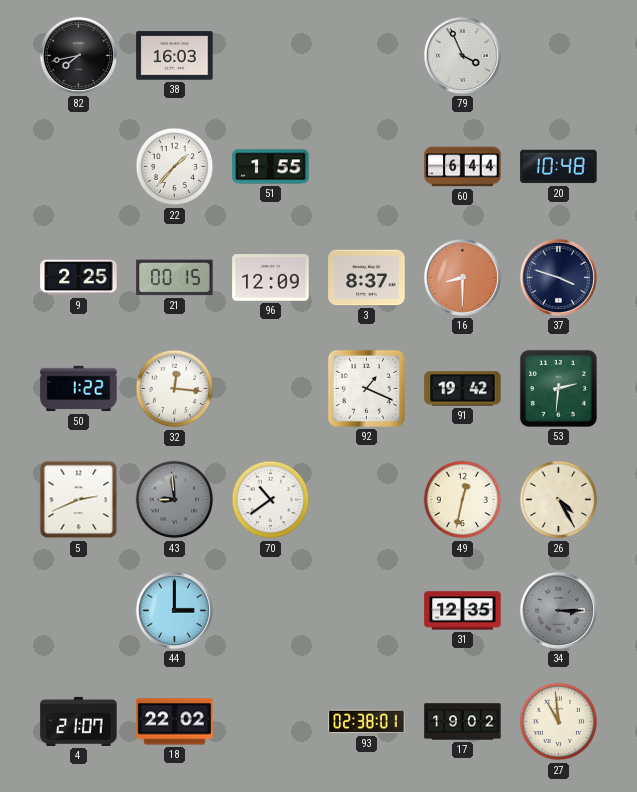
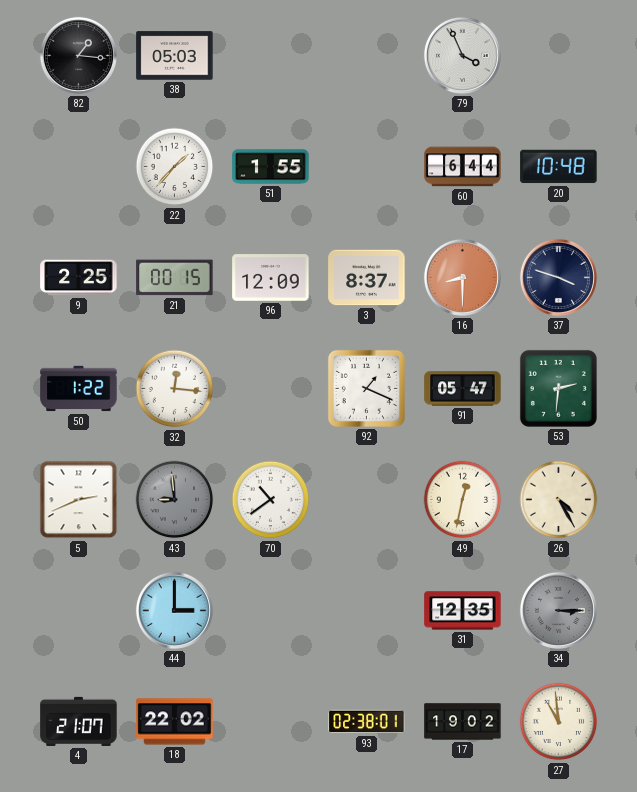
82: 7:43 -> 1:16
38: 16:03 -> 05:03
91: 19:42 -> 05:47
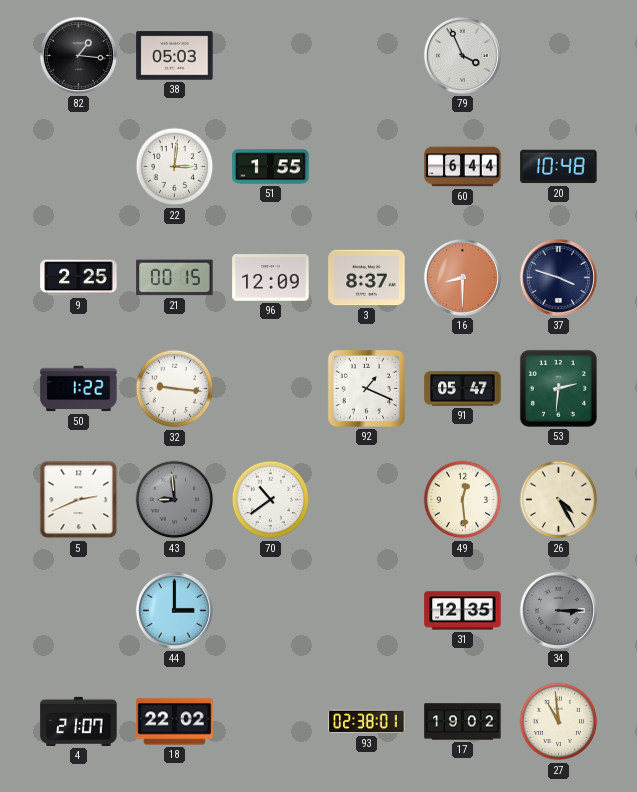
22: 1:37 -> 3:01
32: 12:16 -> 9:16
49: 12:32 -> 12:29
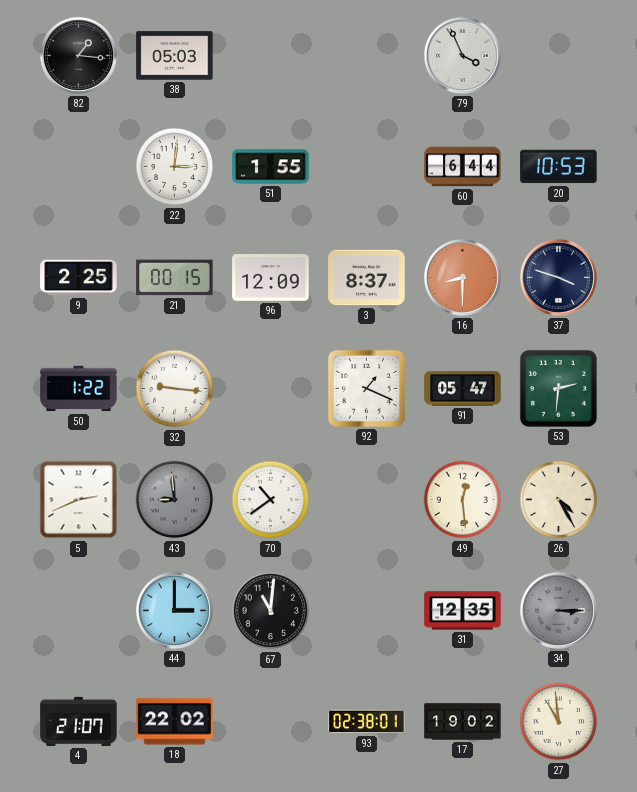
20: 10:48 -> 10:53
67: none -> 11:01
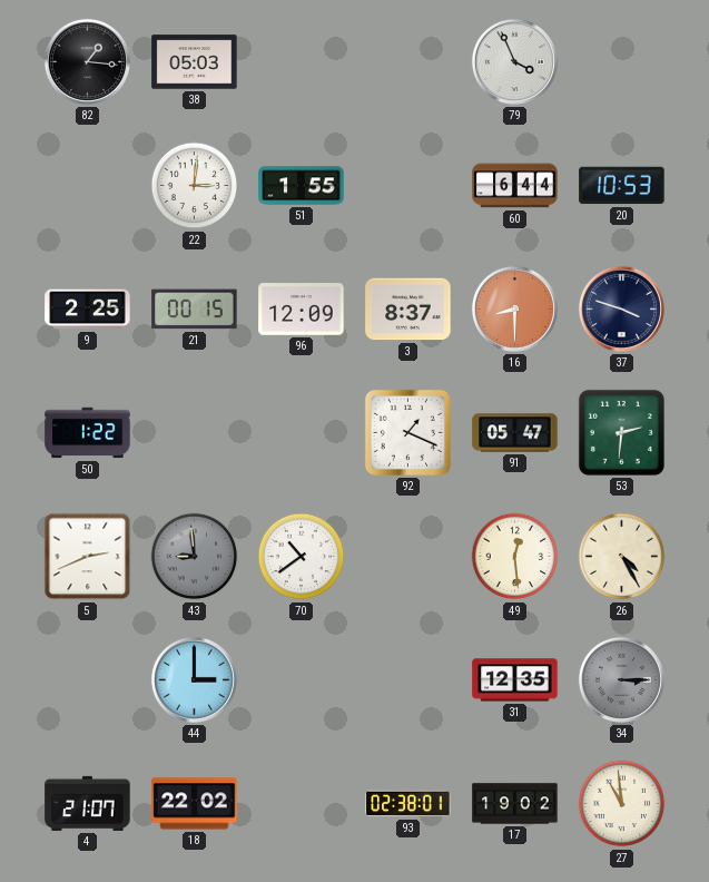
32: 9:16 -> none
67: 11:01 -> none
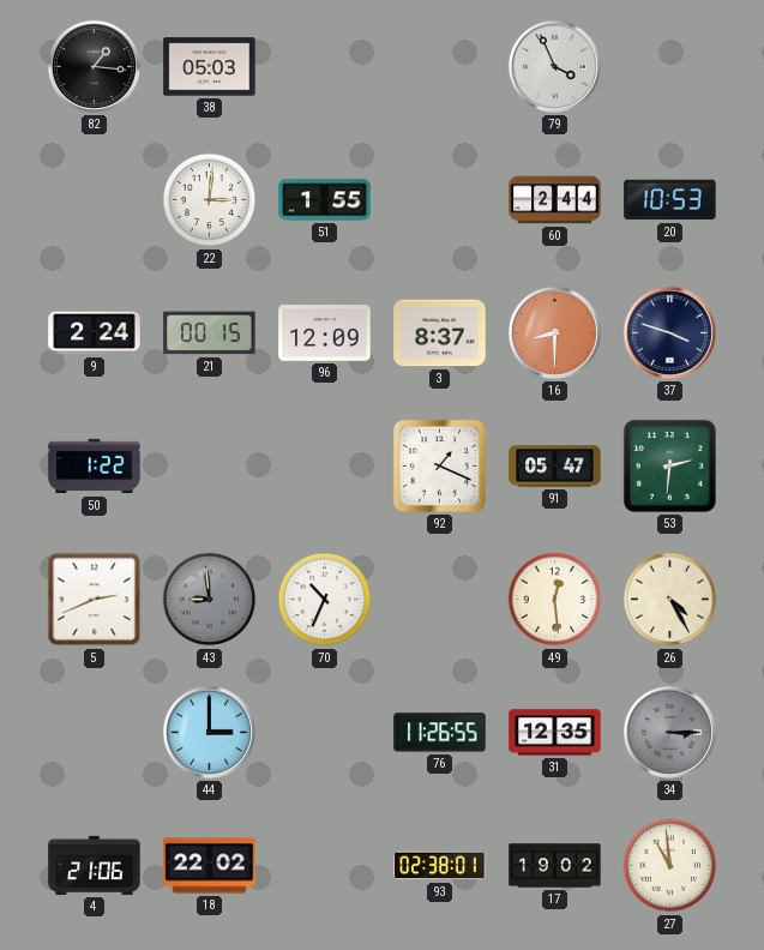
60: 6:44 -> 2:44
9: 2:25 -> 2:24
70: 10:39 -> 10:34
76: none -> 11:26
4: 21:07 -> 21:06
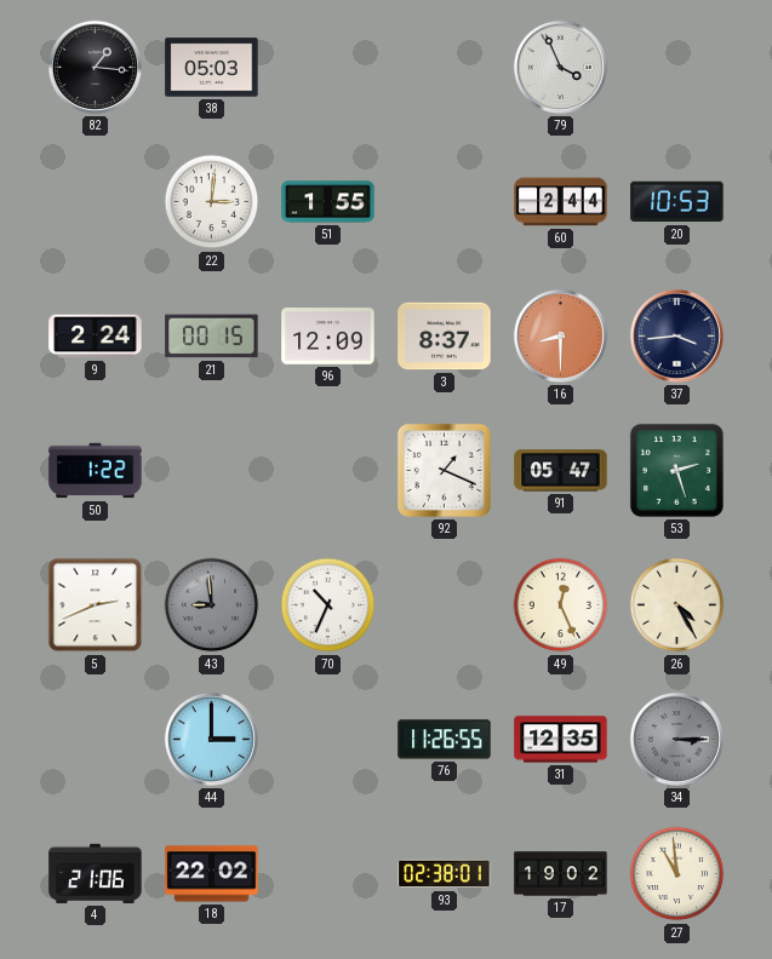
37: 3:48 -> 3:44
53: 2:31 -> 2:27
49: 12:29 -> 12:26
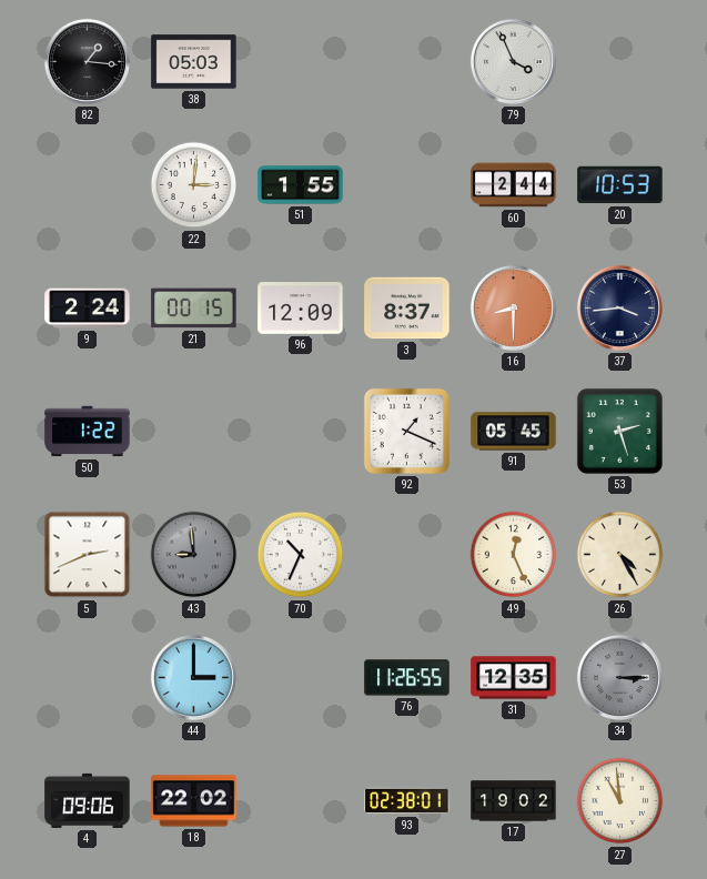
91: 05:47 -> 05:45
4: 21:06 -> 09:06
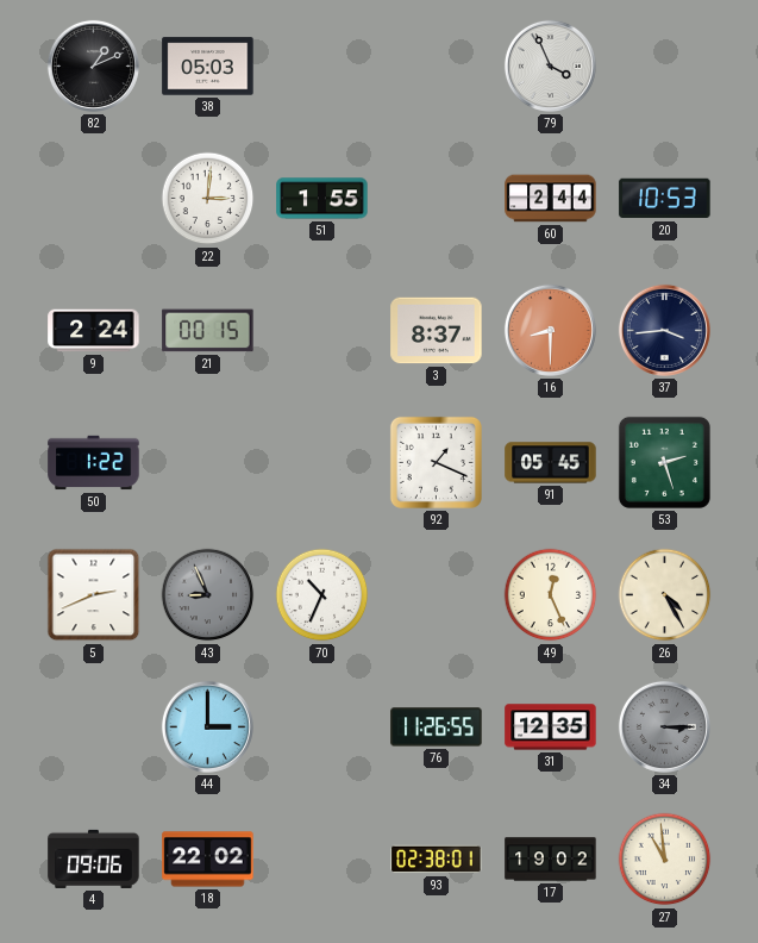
82: 1:16 -> 1:11
96: 12:09 -> none
43: 8:59 -> 8:56
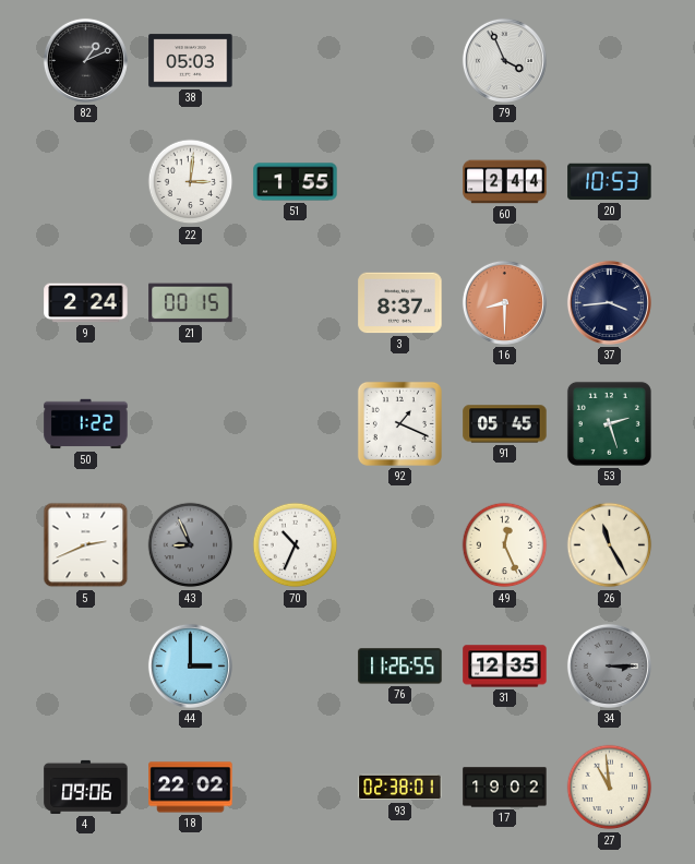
26: 4:25 -> 11:25
